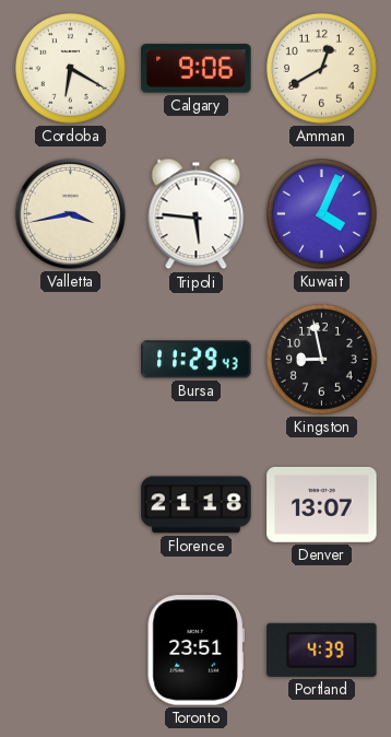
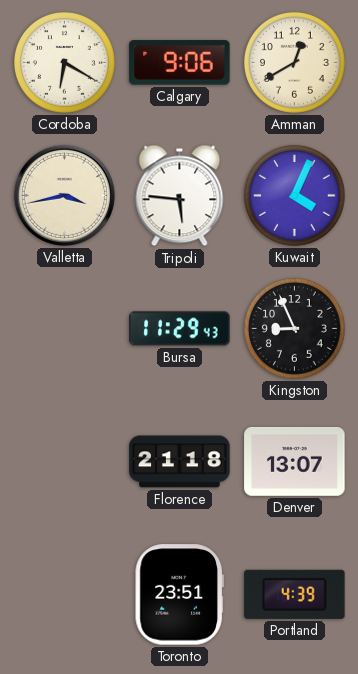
Kingston: 8:58 -> 8:56
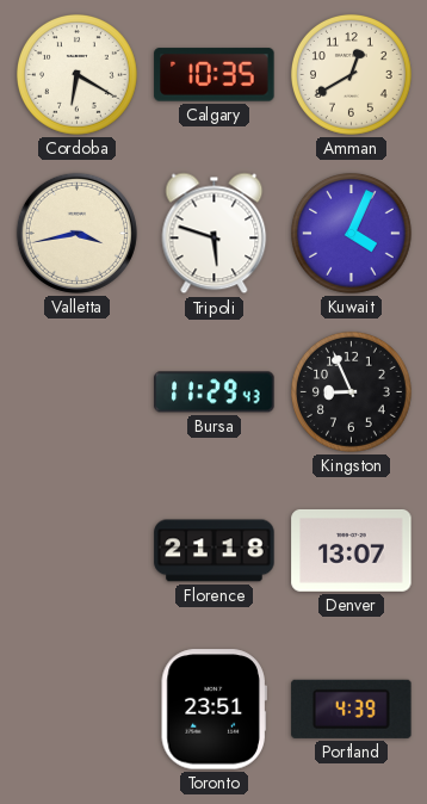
Calgary: 9:06 -> 10:35
Tripoli: 5:46 -> 5:48
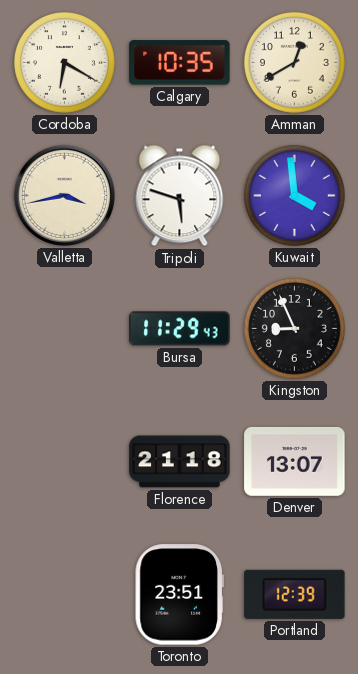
Kuwait: 4:04 -> 3:59
Portland: 4:39 -> 12:39
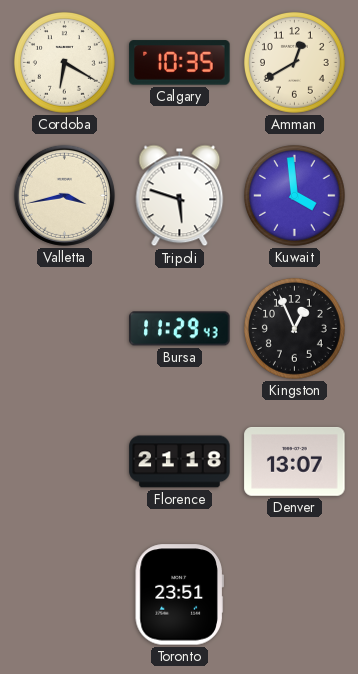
Kingston: 8:56 -> 12:56
Portland: 12:39 -> none
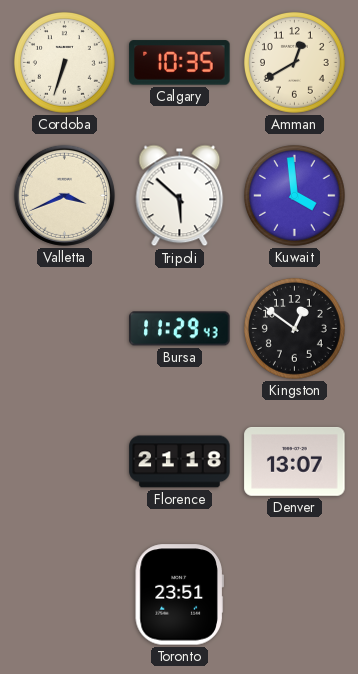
Cordoba: 6:20 -> 6:33
Valletta: 3:43 -> 3:41
Tripoli: 5:48 -> 5:52
Kingston: 12:56 -> 12:51
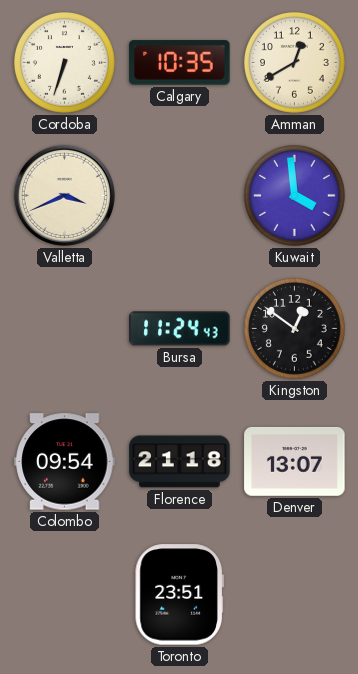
Tripoli: 5:52 -> none
Bursa: 11:29 -> 11:24
Colombo: none -> 09:54
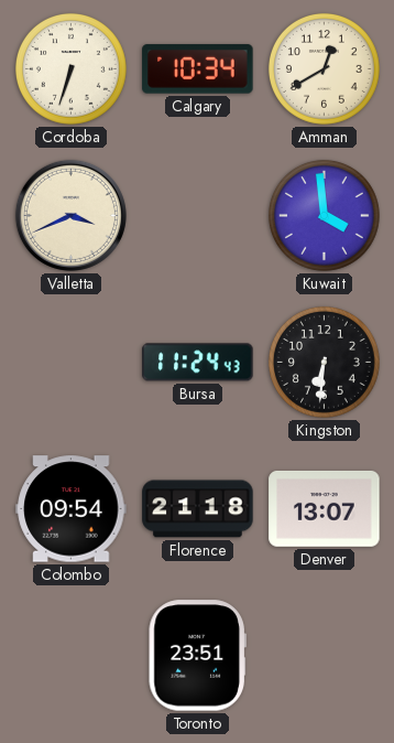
Calgary: 10:35 -> 10:34
Kingston: 12:51 -> 6:31
